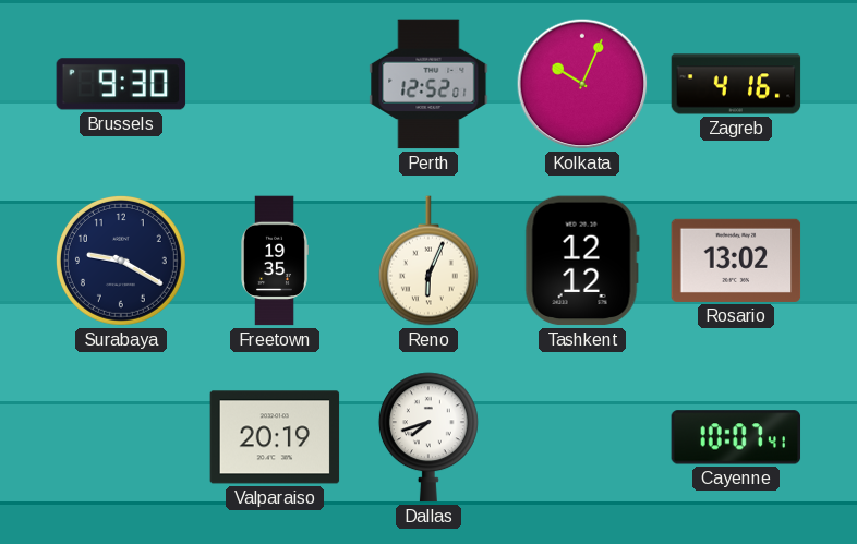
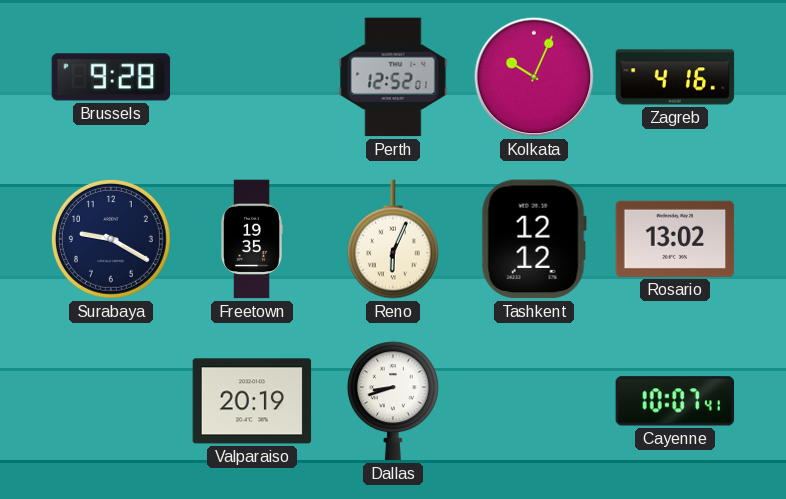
Brussels: 9:30 -> 9:28
Dallas: 7:42 -> 8:42
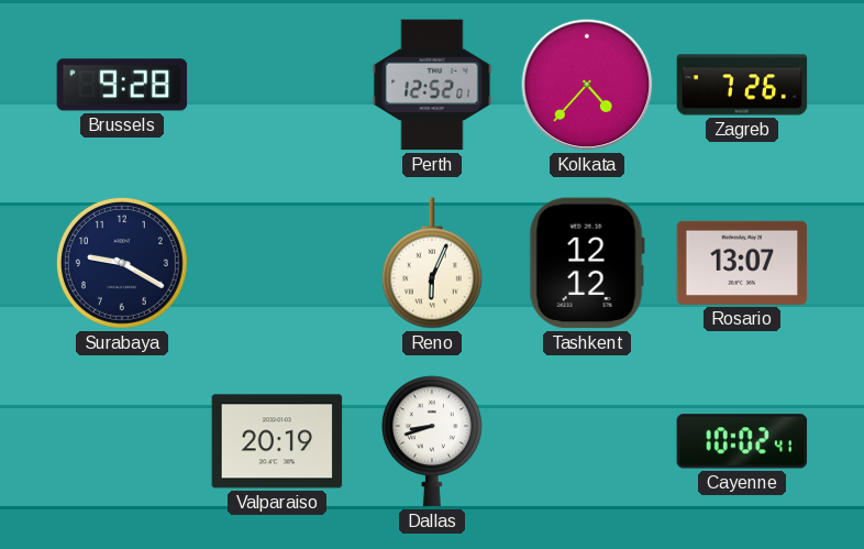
Kolkata: 10:04 -> 4:37
Zagreb: 4:16 -> 7:26
Freetown: 19:35 -> none
Rosario: 13:02 -> 13:07
Cayenne: 10:07 -> 10:02
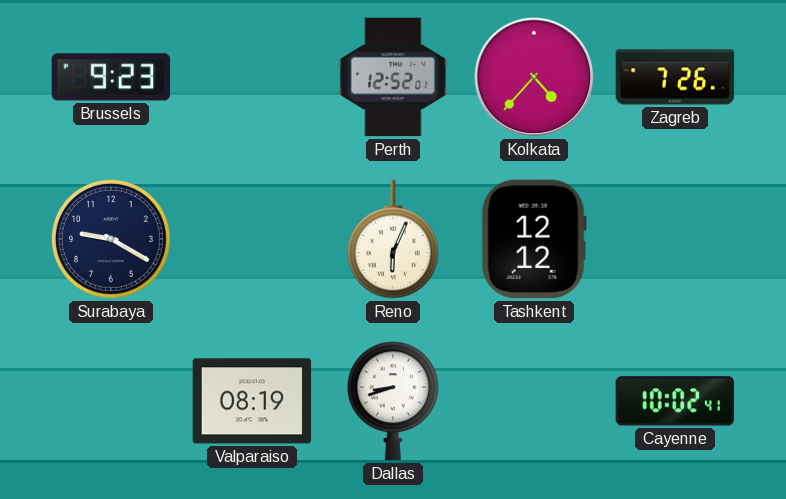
Brussels: 9:28 -> 9:23
Rosario: 13:07 -> none
Valparaiso: 20:19 -> 08:19
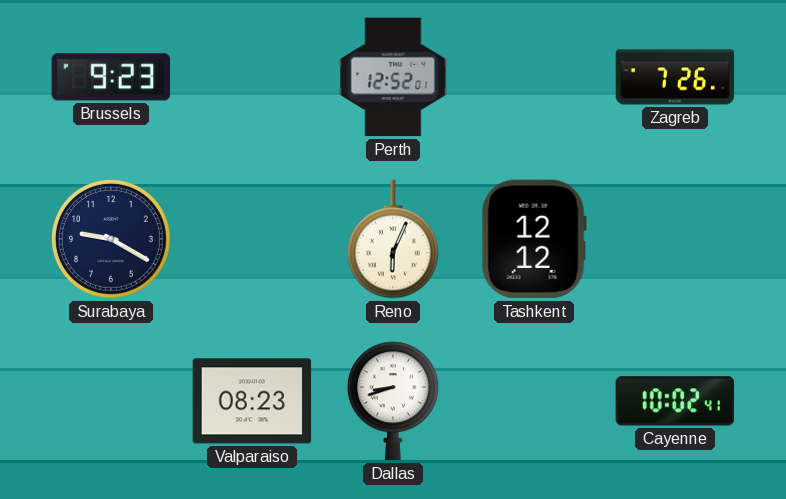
Kolkata: 4:37 -> none
Valparaiso: 08:19 -> 08:23
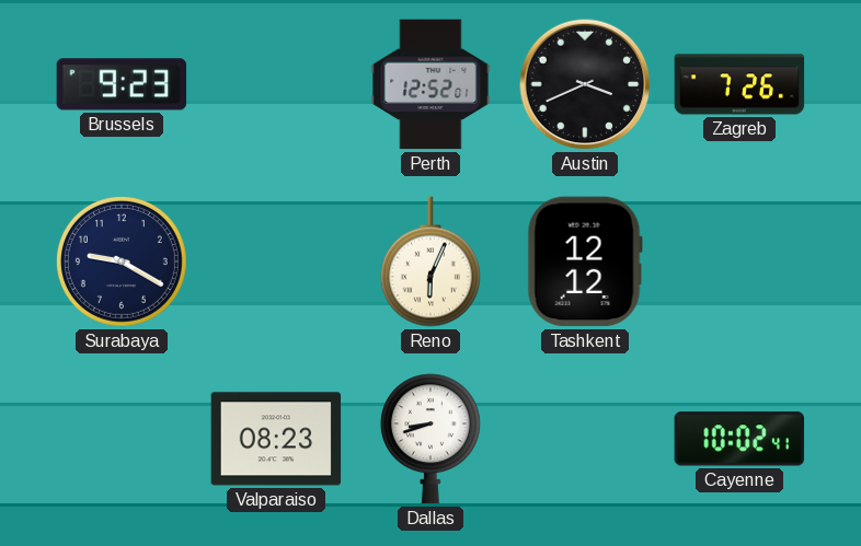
Austin: none -> 3:41
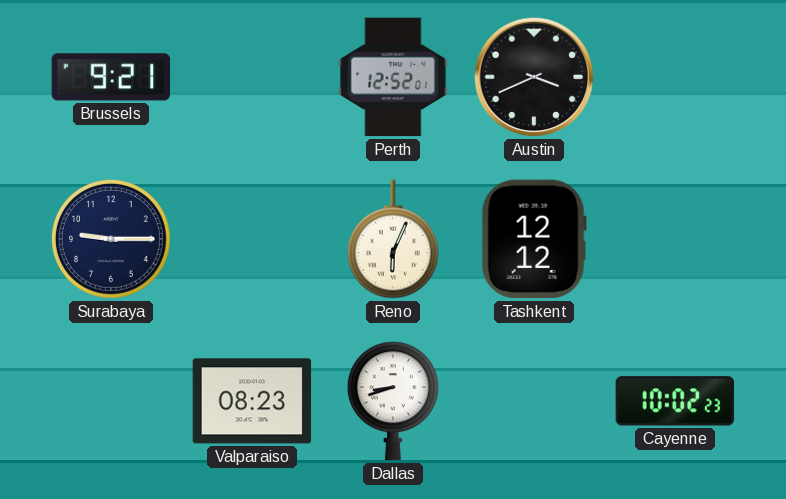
Brussels: 9:23 -> 9:21
Zagreb: 7:26 -> none
Surabaya: 9:20 -> 9:15
Cayenne: 10:02:41 -> 10:02:23
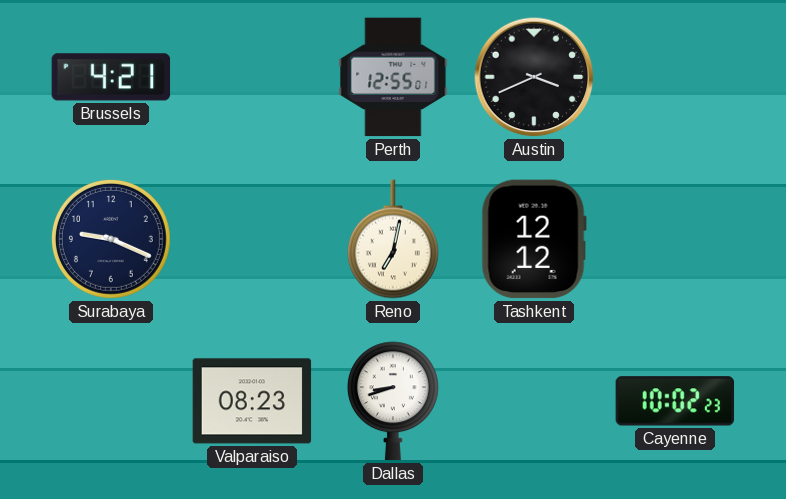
Brussels: 9:21 -> 4:21
Perth: 12:52 -> 12:55
Surabaya: 9:15 -> 9:19
Reno: 6:04 -> 7:02
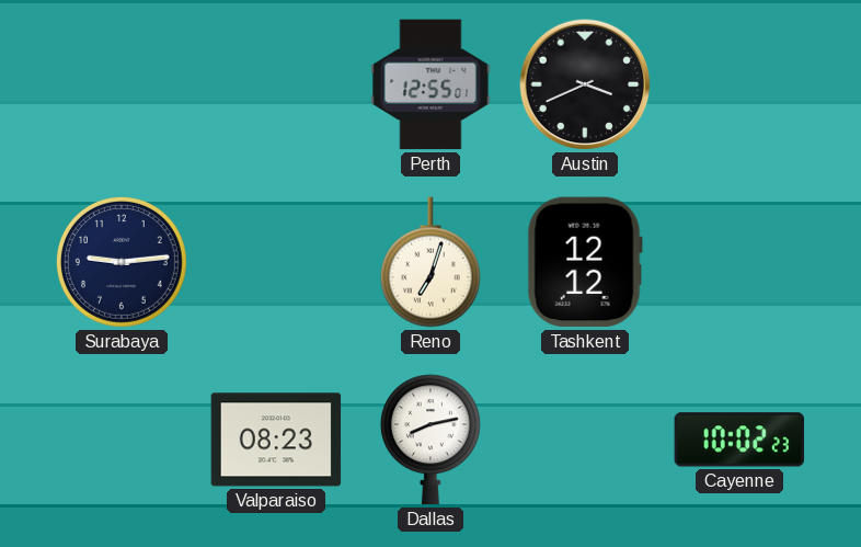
Brussels: 4:21 -> none
Surabaya: 9:19 -> 9:14
Reno: 7:02 -> 7:03
Dallas: 8:42 -> 8:13
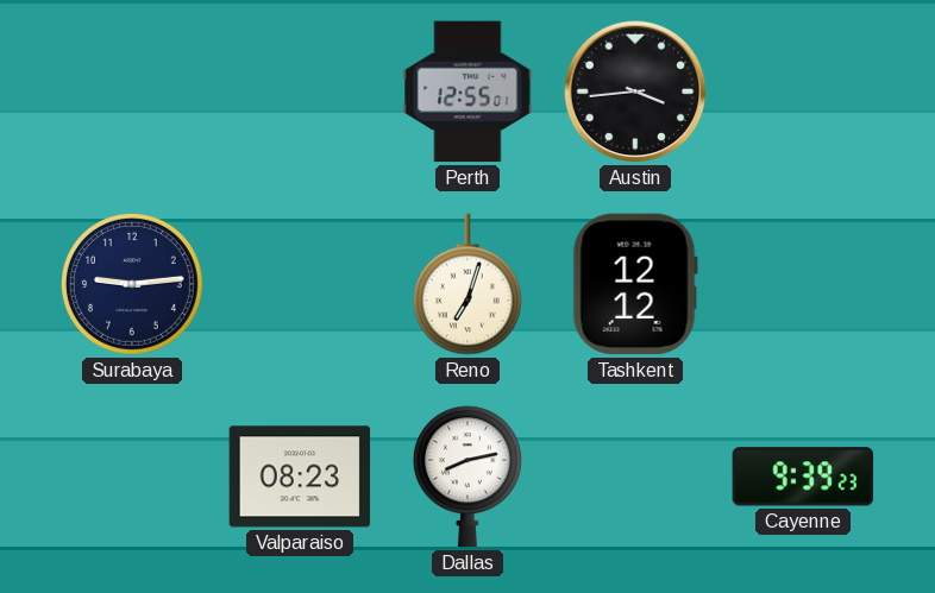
Austin: 3:41 -> 3:44
Cayenne: 10:02 -> 9:39
